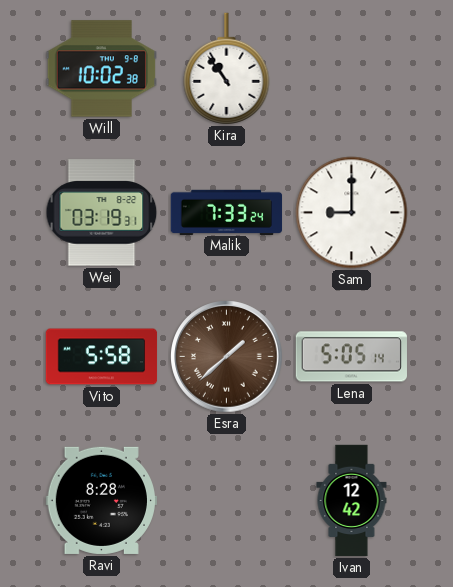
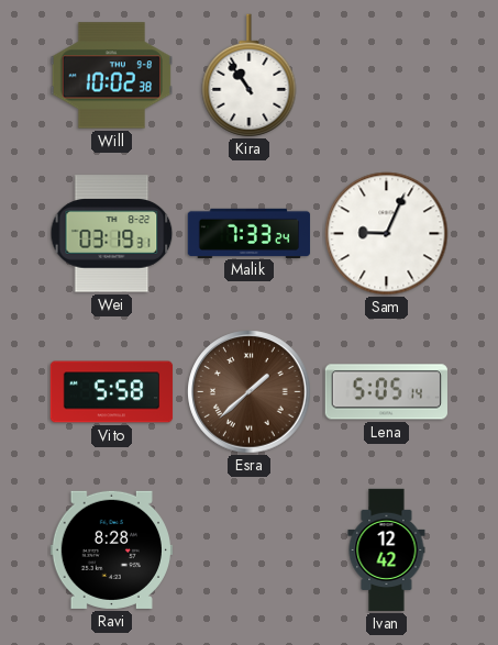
Sam: 9:00 -> 9:04
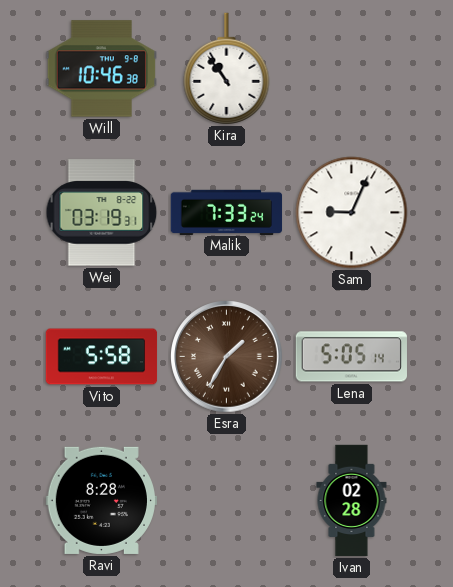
Will: 10:02 -> 10:46
Esra: 1:38 -> 1:35
Ivan: 12:42 -> 02:28
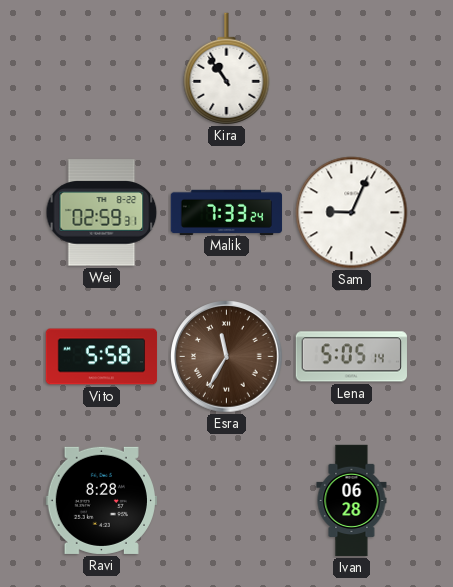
Will: 10:46 -> none
Wei: 03:19 -> 02:59
Esra: 1:35 -> 11:35
Ivan: 02:28 -> 06:28
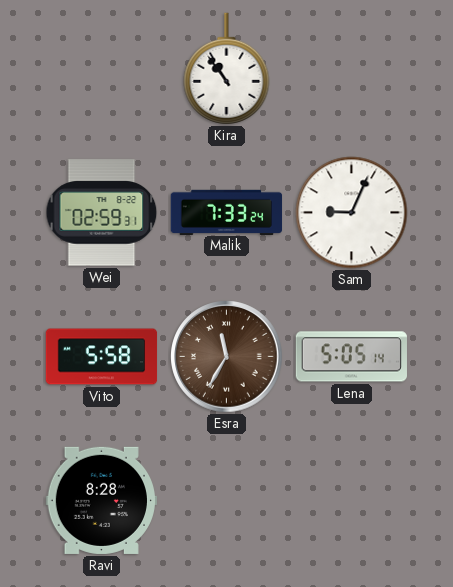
Ivan: 06:28 -> none
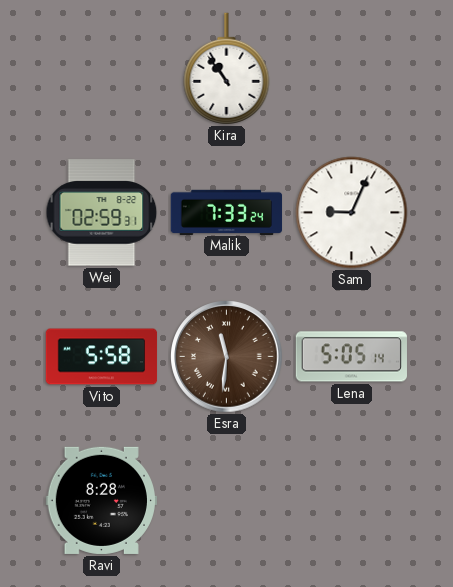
Esra: 11:35 -> 11:31
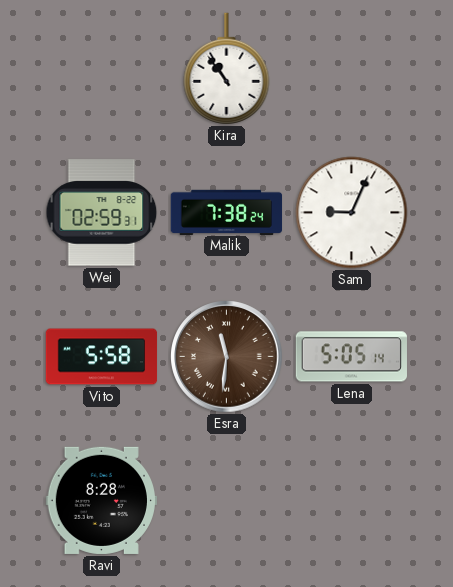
Malik: 7:33 -> 7:38
